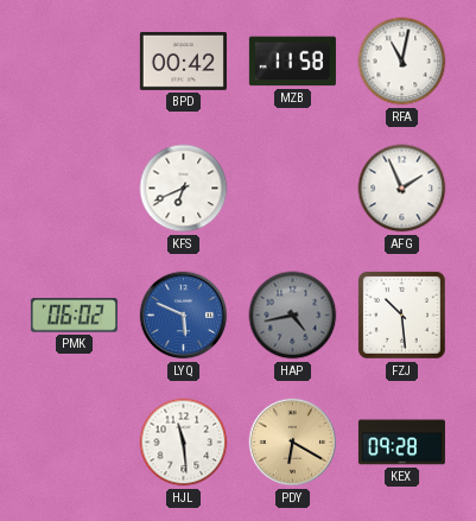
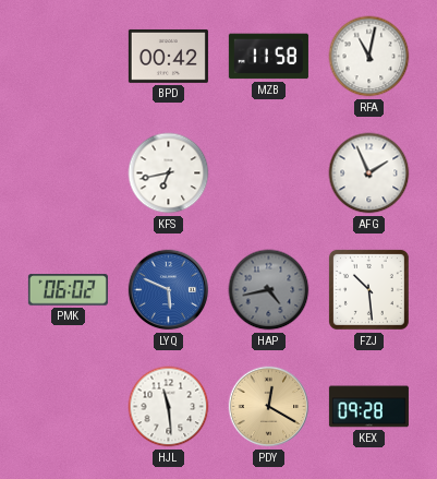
KFS: 6:41 -> 6:43
PDY: 6:20 -> 12:20
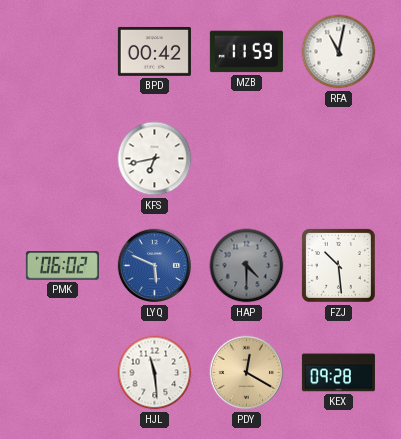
MZB: 11:58 -> 11:59
AFG: 1:56 -> none
HAP: 4:43 -> 4:30
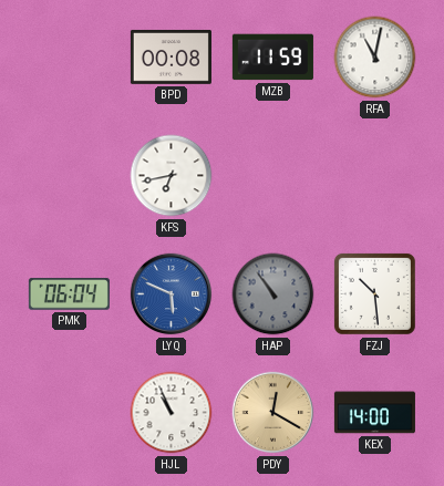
BPD: 00:42 -> 00:08
PMK: 06:02 -> 06:04
HAP: 4:30 -> 10:54
HJL: 11:29 -> 10:56
KEX: 09:28 -> 14:00
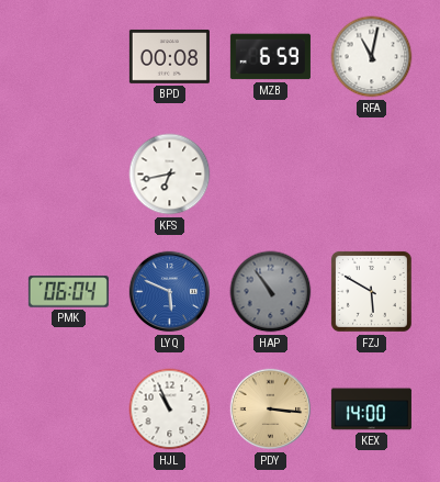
MZB: 11:59 -> 6:59
FZJ: 10:29 -> 5:50
PDY: 12:20 -> 3:16
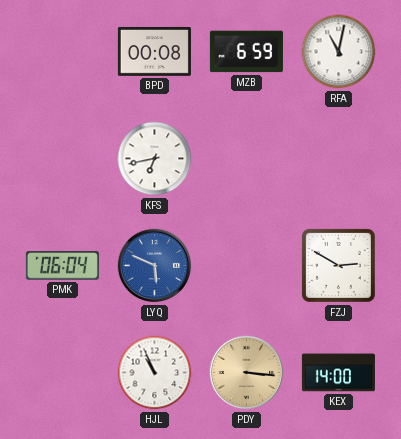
HAP: 10:54 -> none
FZJ: 5:50 -> 2:50
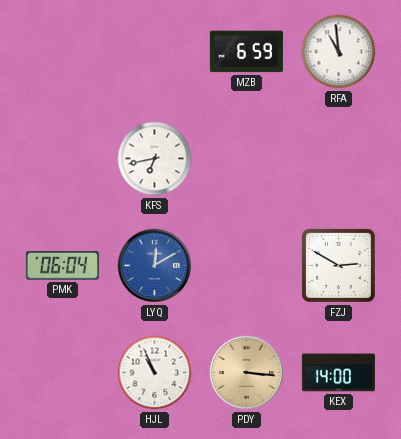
BPD: 00:08 -> none
RFA: 11:02 -> 10:59
LYQ: 5:49 -> 12:10
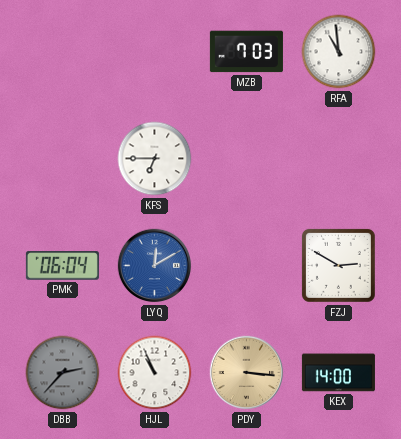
MZB: 6:59 -> 7:03
KFS: 6:43 -> 6:45
DBB: none -> 2:37
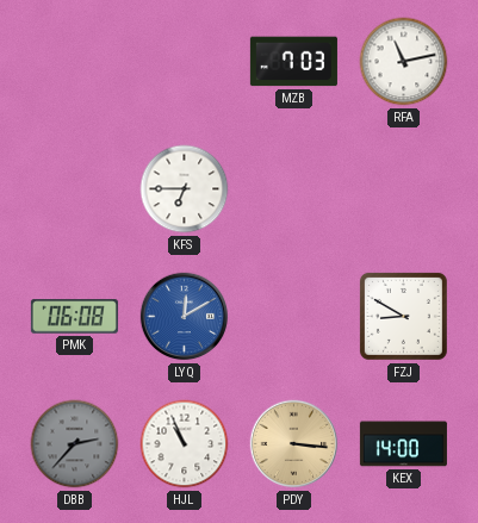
RFA: 10:59 -> 11:13
PMK: 06:04 -> 06:08
FZJ: 2:50 -> 8:50
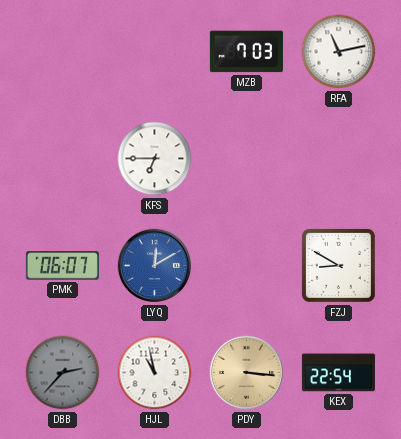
PMK: 06:08 -> 06:07
HJL: 10:56 -> 10:58
KEX: 14:00 -> 22:54
